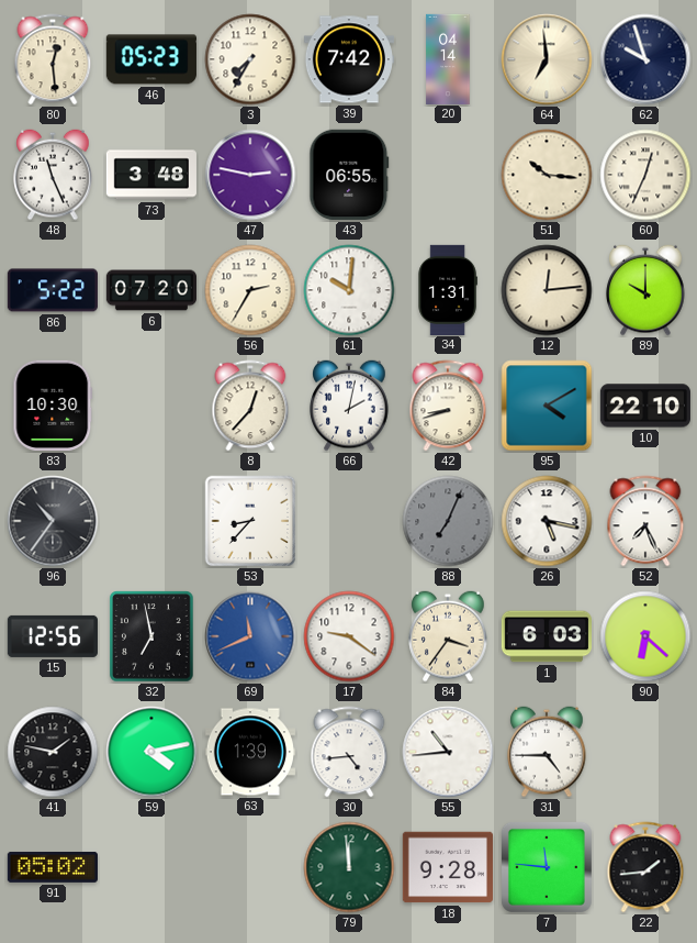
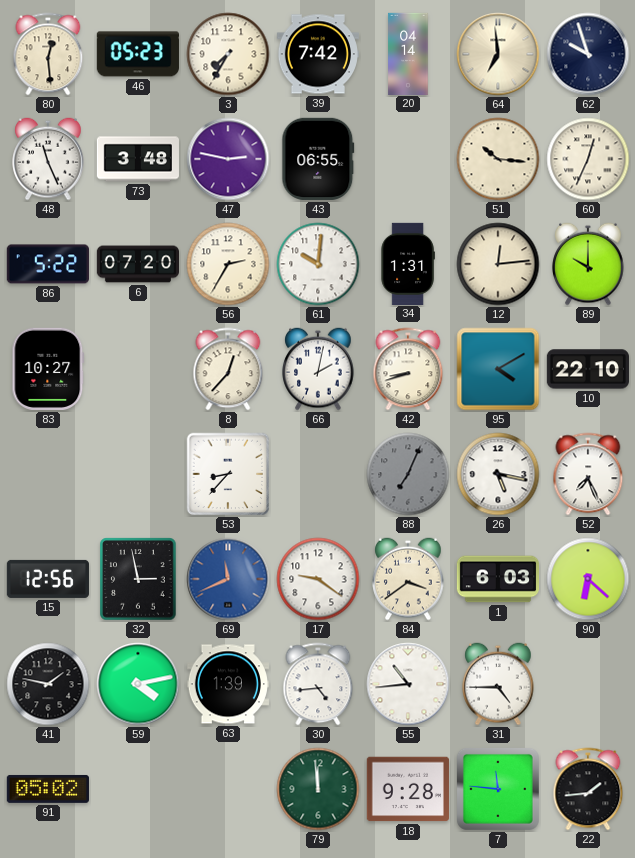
83: 10:30 -> 10:27
96: 10:36 -> none
32: 6:58 -> 2:58
84: 3:36 -> 3:39
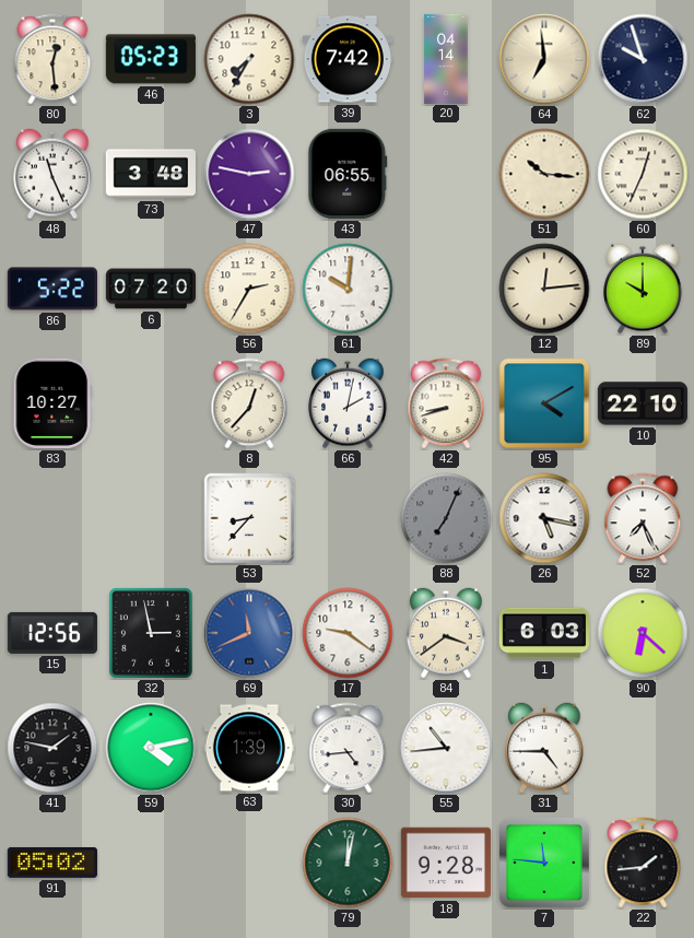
34: 1:31 -> none
79: 11:59 -> 12:02
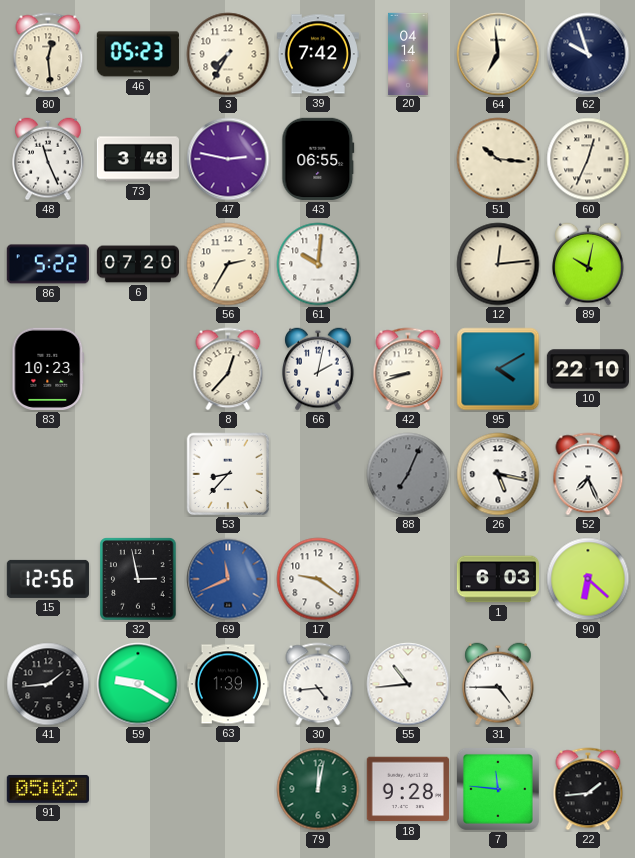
89: 10:00 -> 10:02
83: 10:27 -> 10:23
84: 3:39 -> none
41: 1:47 -> 1:44
59: 4:13 -> 9:20
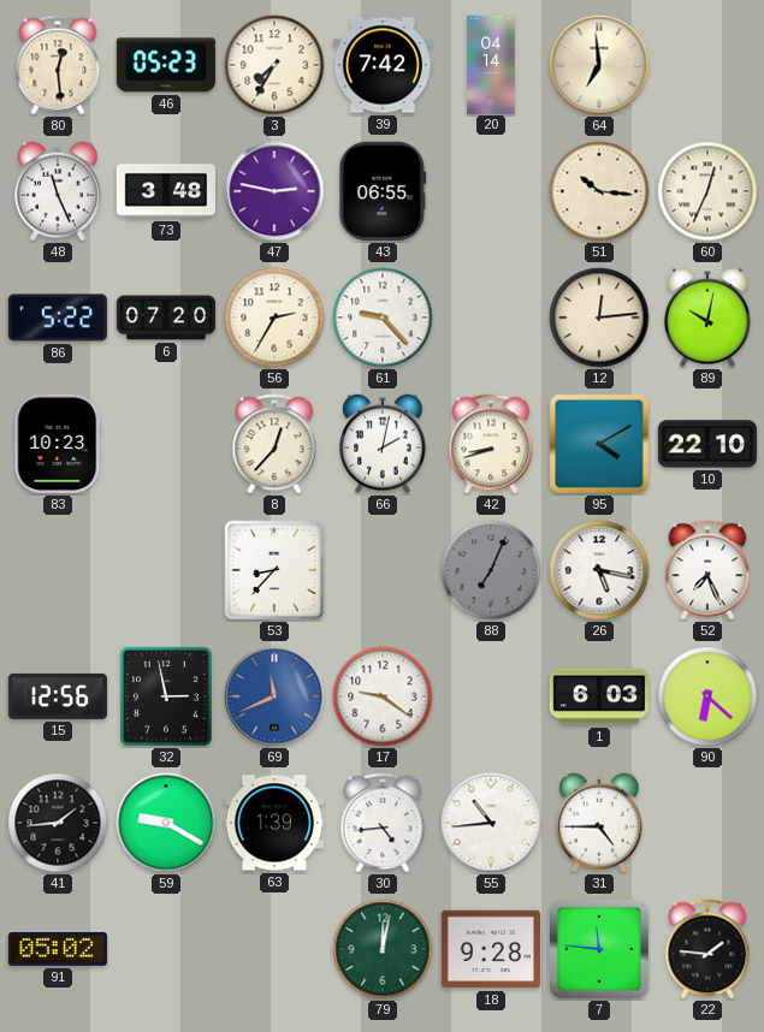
62: 9:57 -> none
61: 10:01 -> 9:23
22: 1:44 -> 1:46
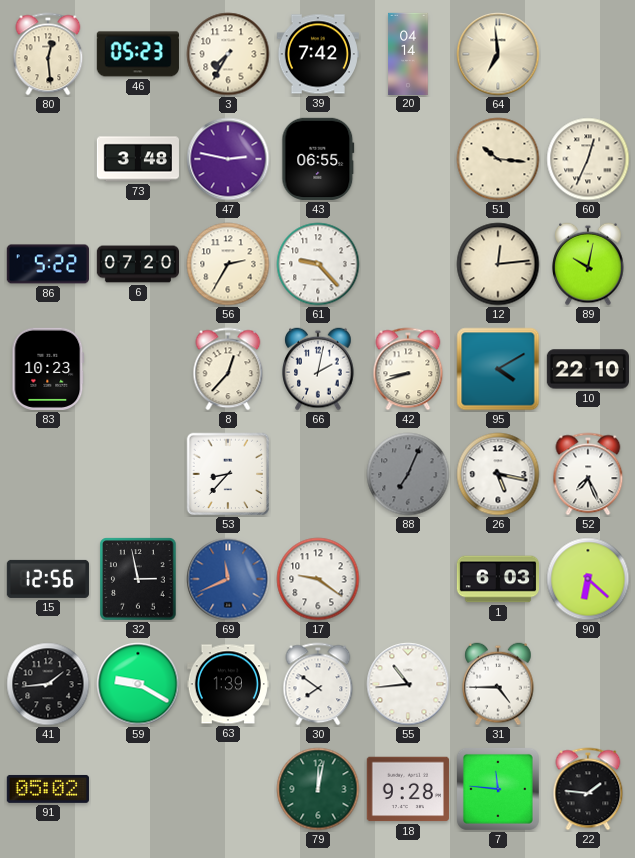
48: 11:26 -> none
30: 4:44 -> 7:51
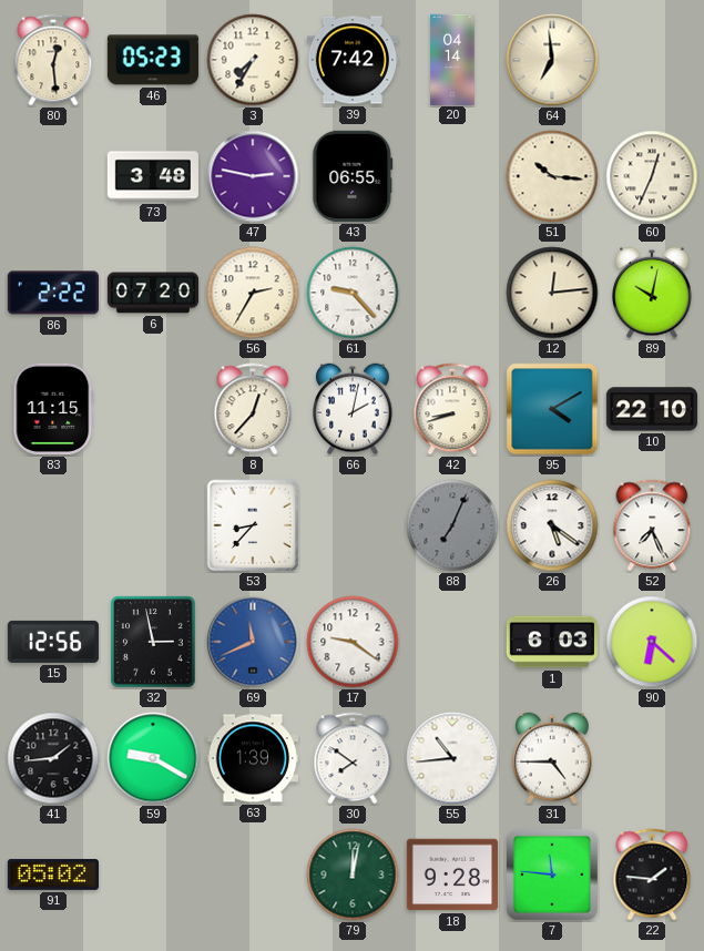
86: 5:22 -> 2:22
83: 10:23 -> 11:15
26: 5:17 -> 5:21
